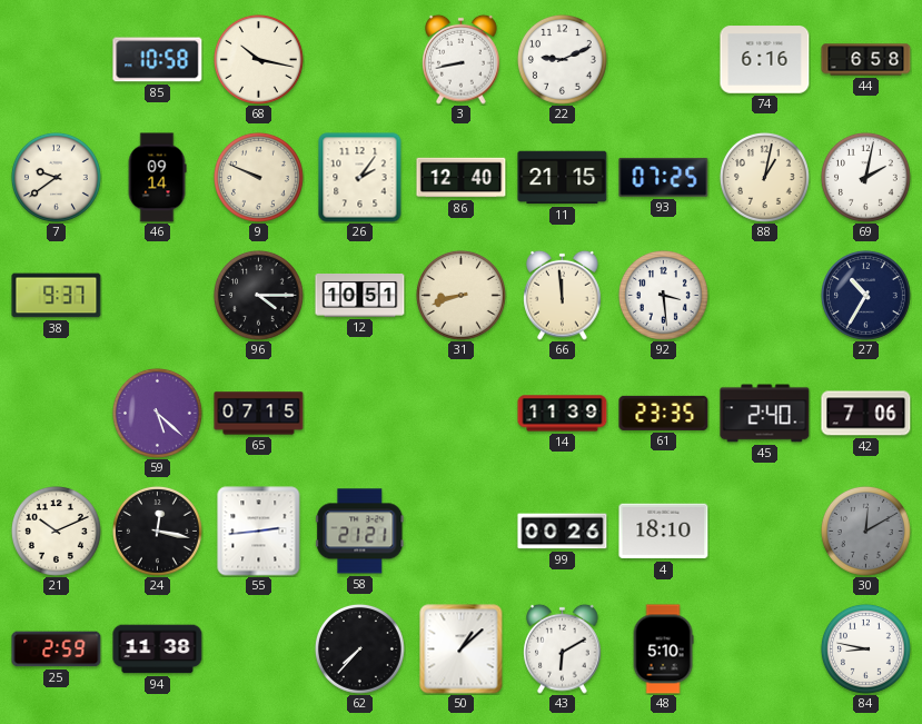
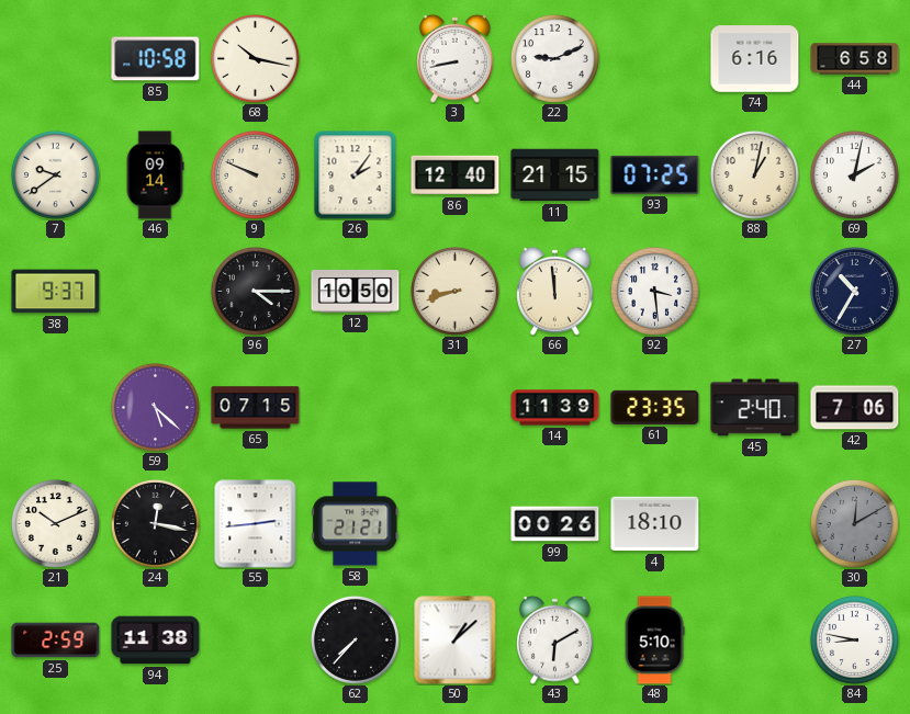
12: 10:51 -> 10:50
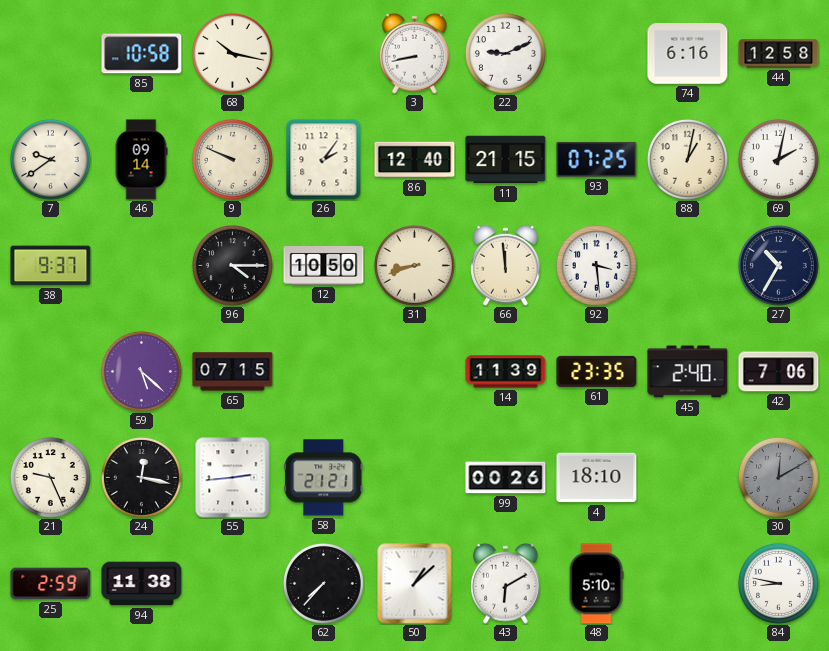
44: 6:58 -> 12:58
21: 10:11 -> 9:26
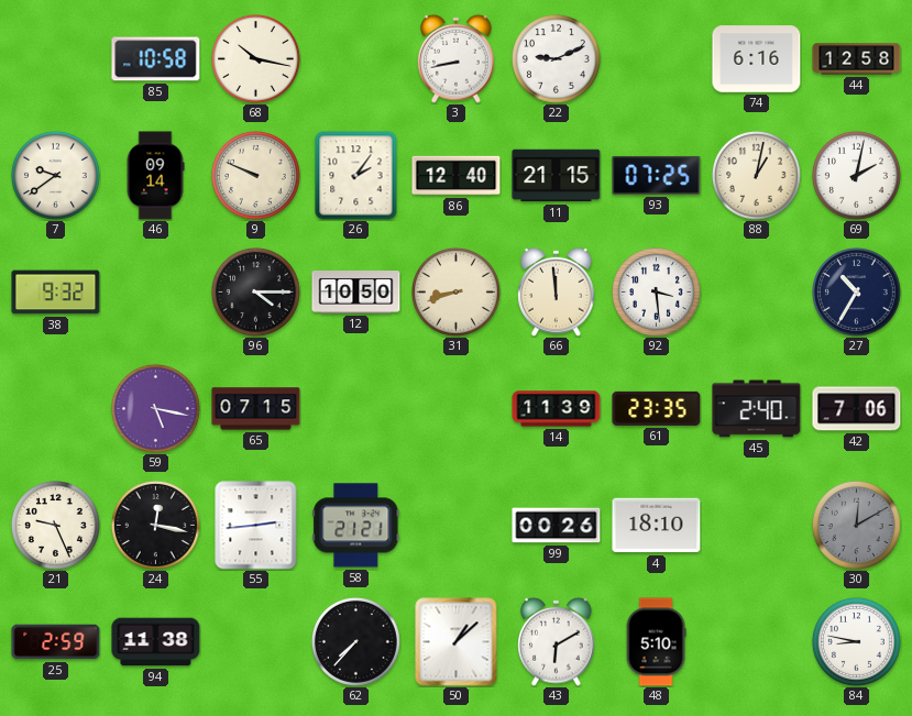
38: 9:37 -> 9:32
59: 5:22 -> 5:17
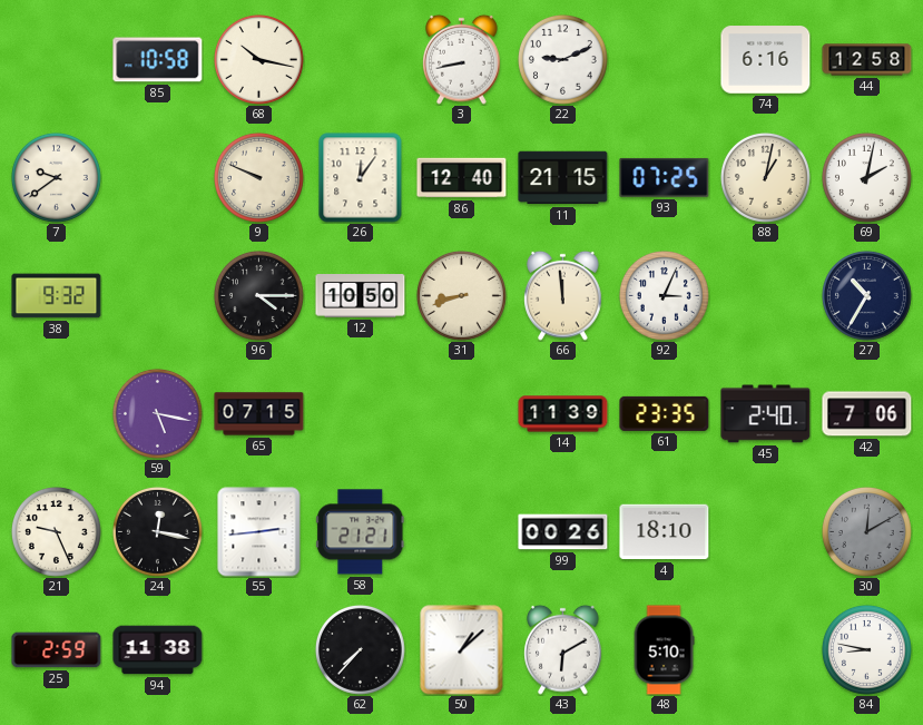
46: 09:14 -> none
26: 2:06 -> 12:06
92: 3:29 -> 3:04
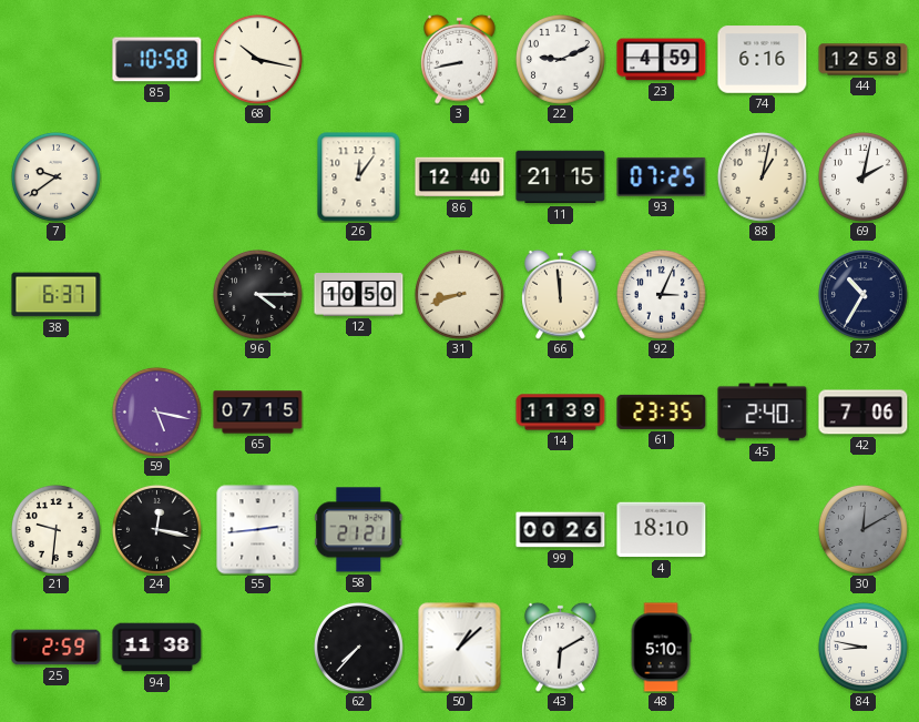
23: none -> 4:59
9: 9:49 -> none
38: 9:32 -> 6:37
21: 9:26 -> 9:31
